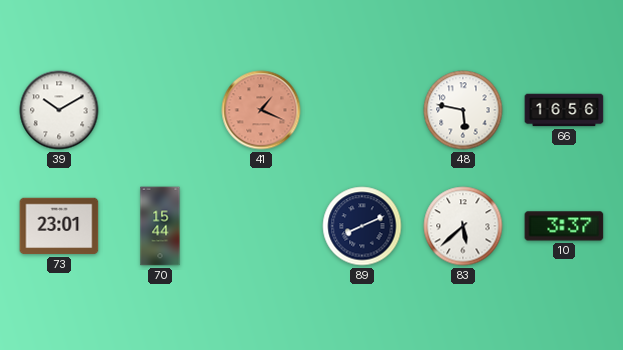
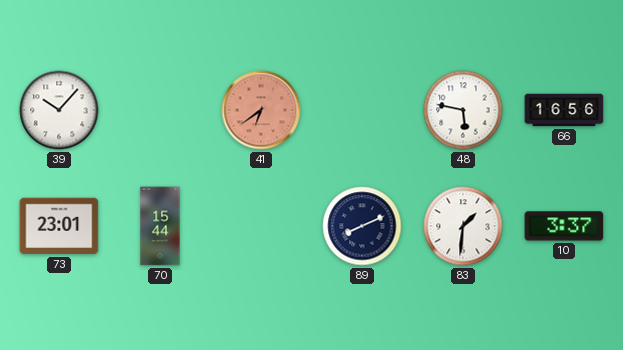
39: 10:10 -> 10:07
41: 1:19 -> 6:39
83: 5:38 -> 1:31
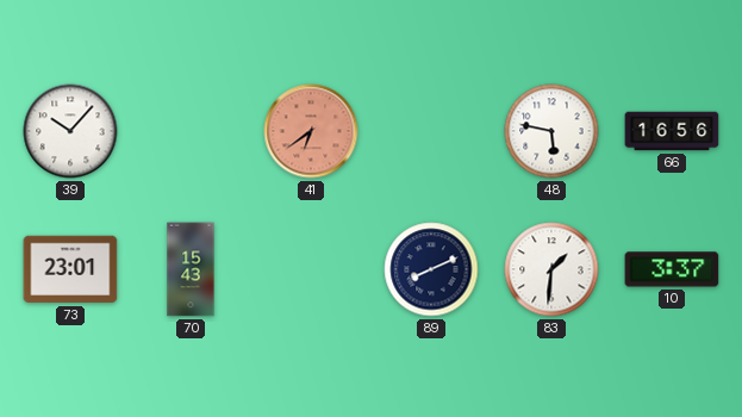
70: 15:44 -> 15:43
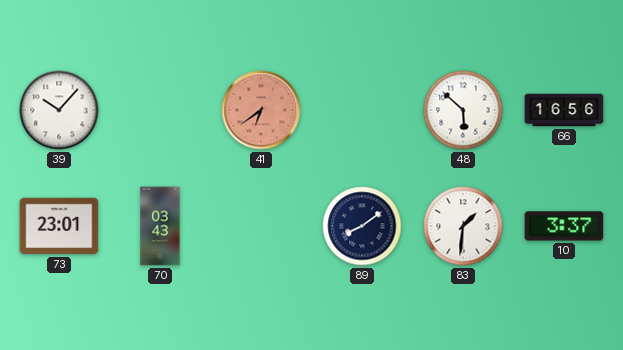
48: 5:47 -> 5:52
70: 15:43 -> 03:43
89: 8:11 -> 8:09
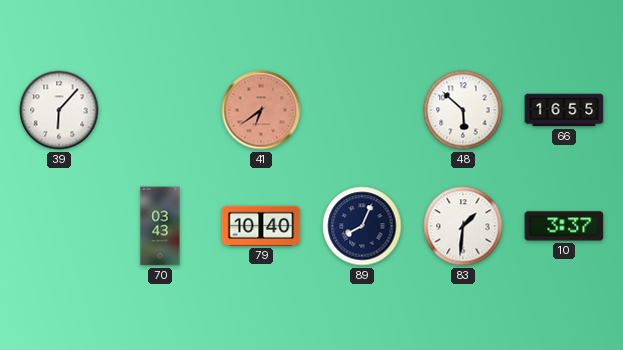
39: 10:07 -> 6:07
66: 16:56 -> 16:55
73: 23:01 -> none
79: none -> 10:40
89: 8:09 -> 8:04
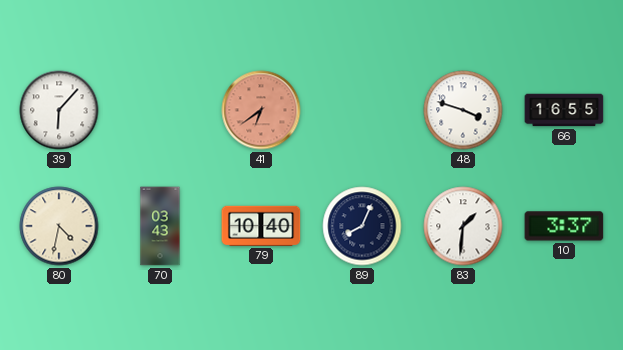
48: 5:52 -> 3:48
80: none -> 4:32
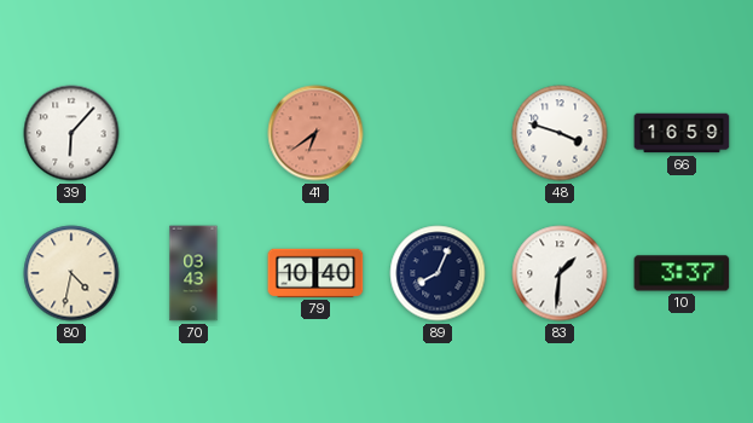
66: 16:55 -> 16:59
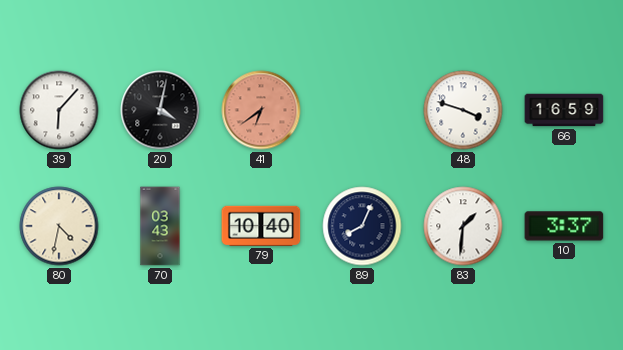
20: none -> 4:02
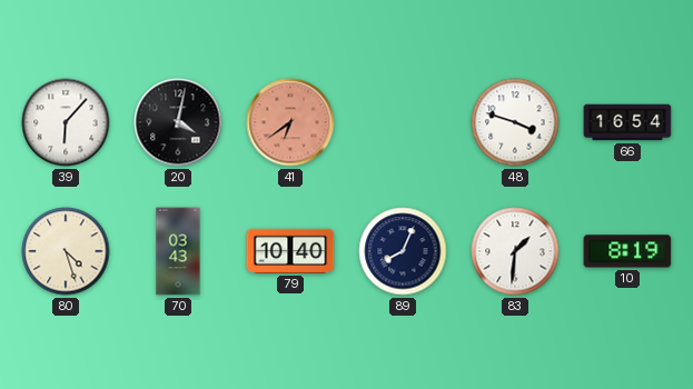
66: 16:59 -> 16:54
80: 4:32 -> 4:27
10: 3:37 -> 8:19
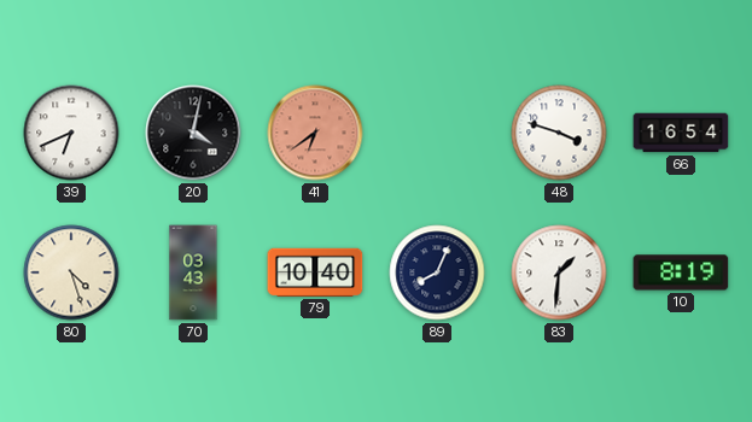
39: 6:07 -> 6:41
